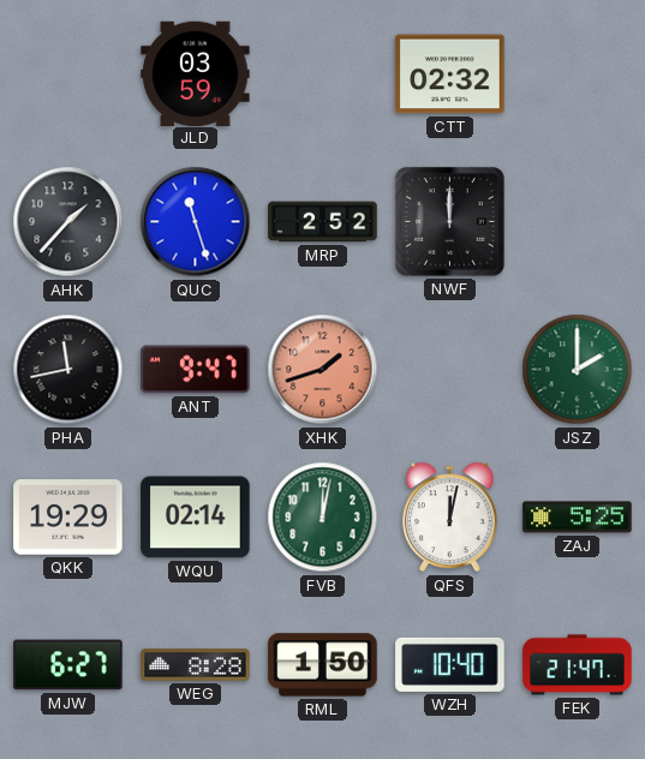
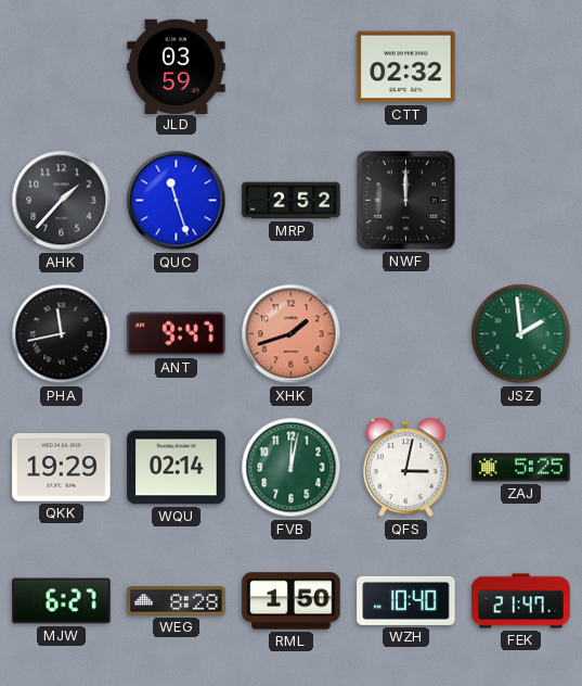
JSZ: 2:00 -> 1:59
QFS: 12:02 -> 3:02
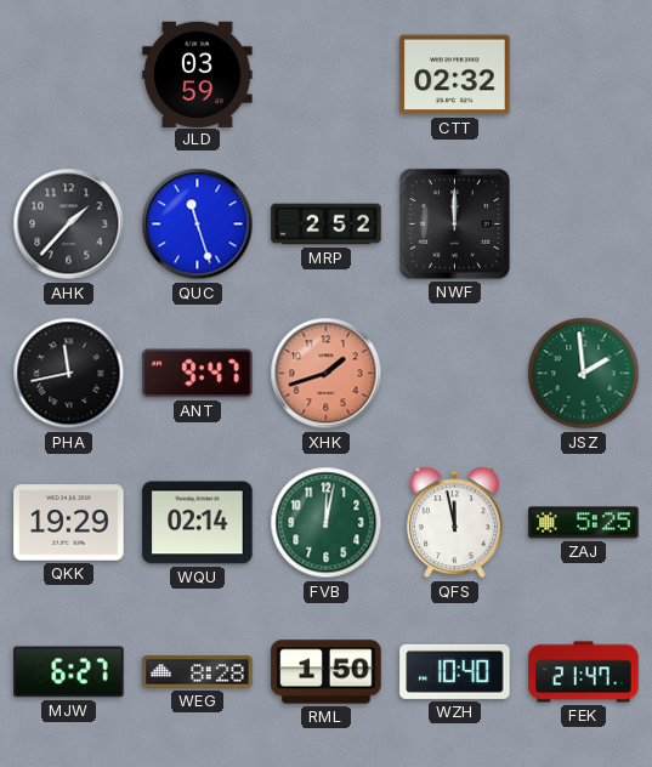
QFS: 3:02 -> 11:58
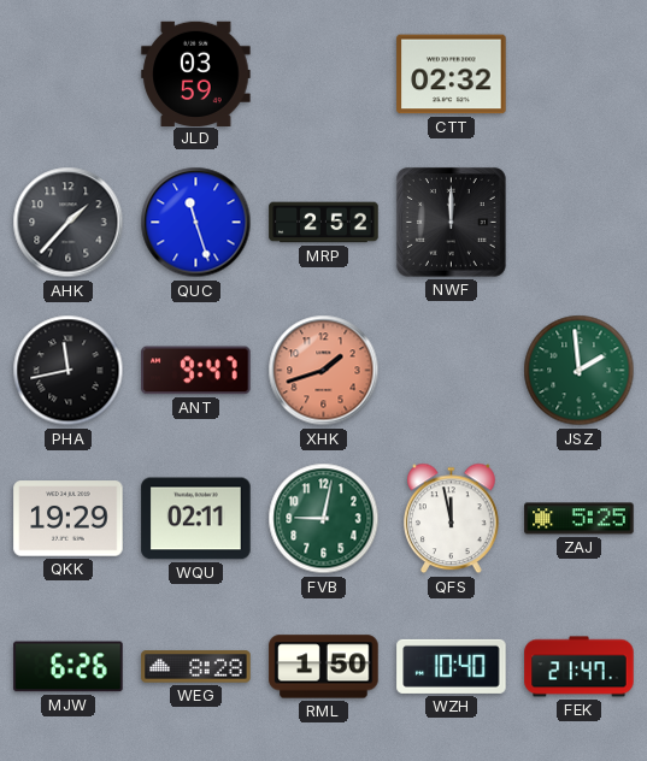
WQU: 02:14 -> 02:11
FVB: 12:02 -> 9:02
MJW: 6:27 -> 6:26
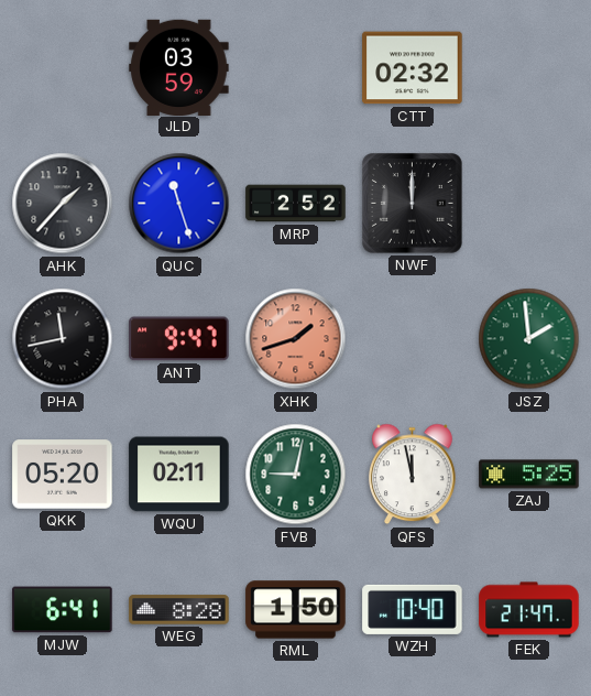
QKK: 19:29 -> 05:20
MJW: 6:26 -> 6:41
